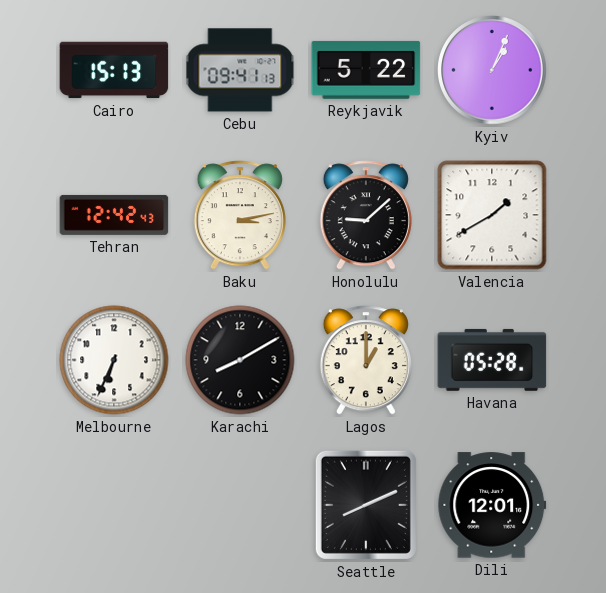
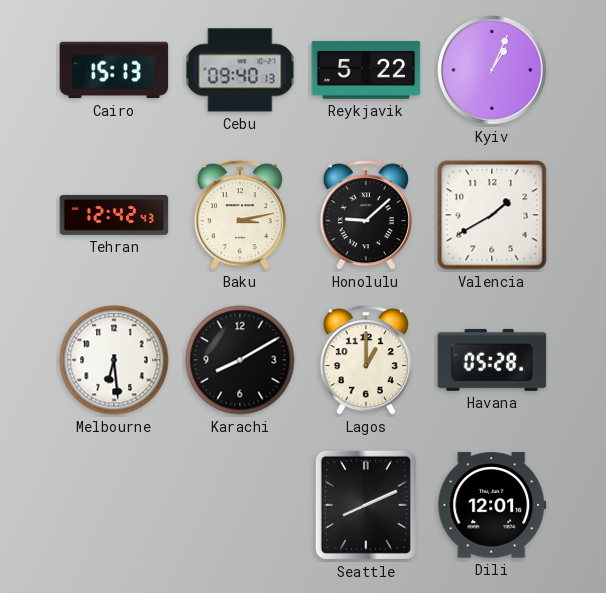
Cebu: 09:41 -> 09:40
Melbourne: 6:34 -> 6:29
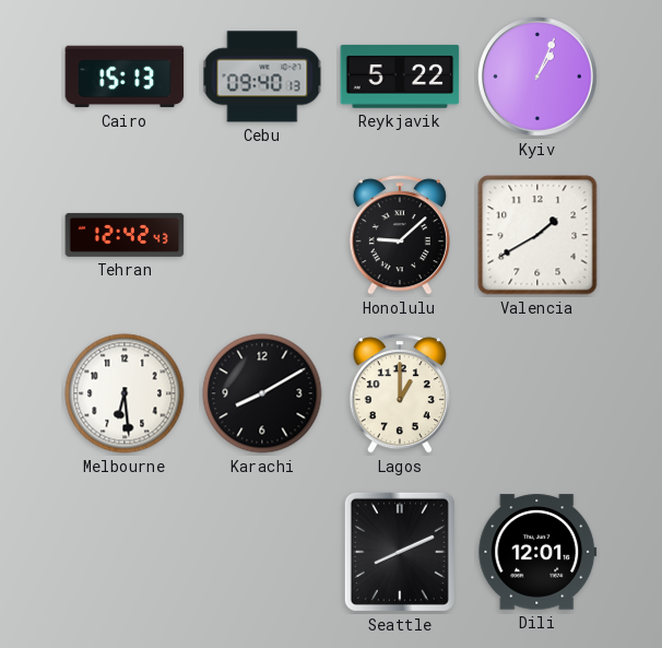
Baku: 3:13 -> none
Havana: 05:28 -> none
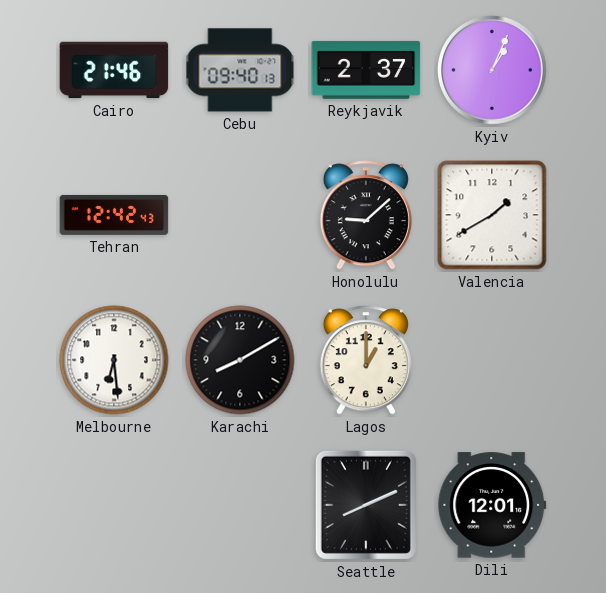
Cairo: 15:13 -> 21:46
Reykjavik: 5:22 -> 2:37
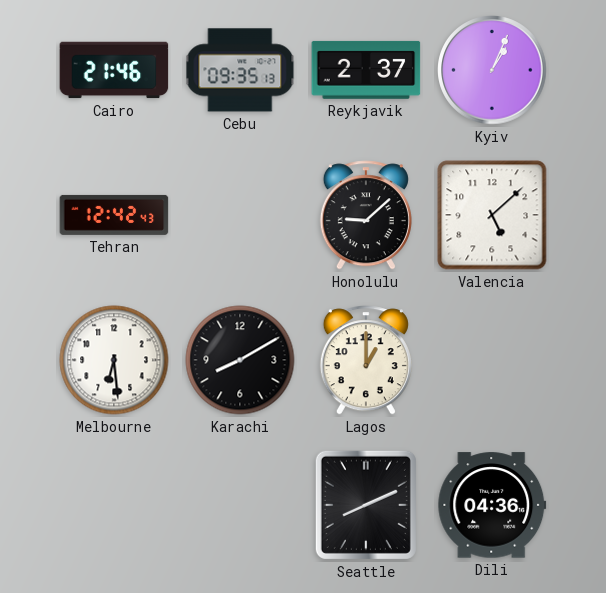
Cebu: 09:40 -> 09:35
Valencia: 1:40 -> 5:08
Dili: 12:01 -> 04:36
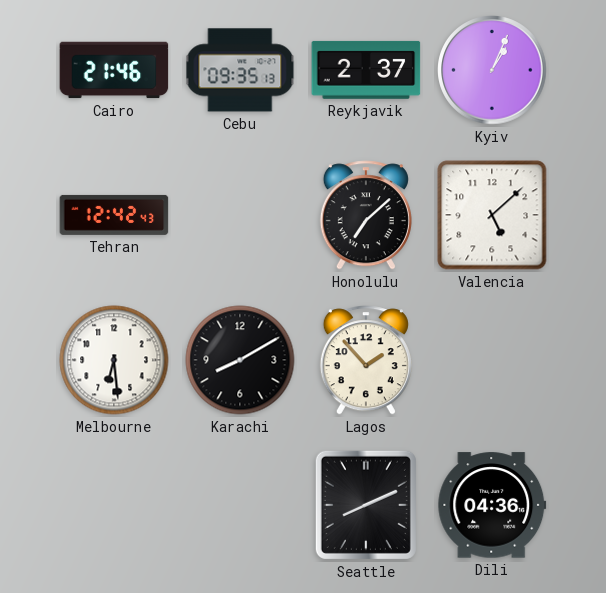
Honolulu: 9:08 -> 7:08
Lagos: 1:00 -> 1:53
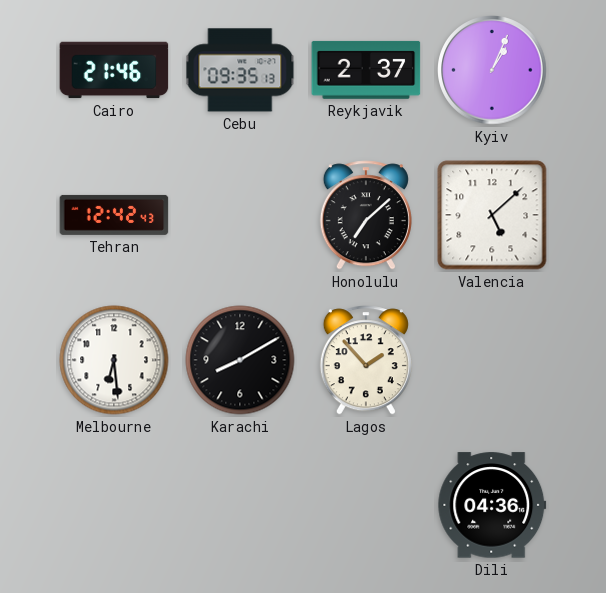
Seattle: 8:11 -> none
